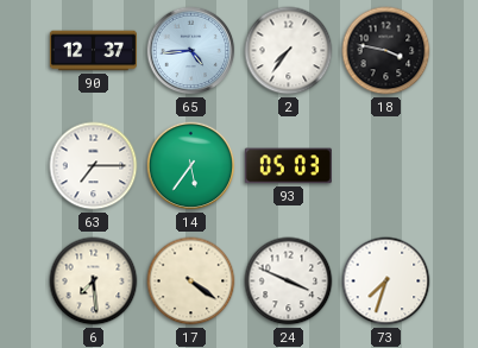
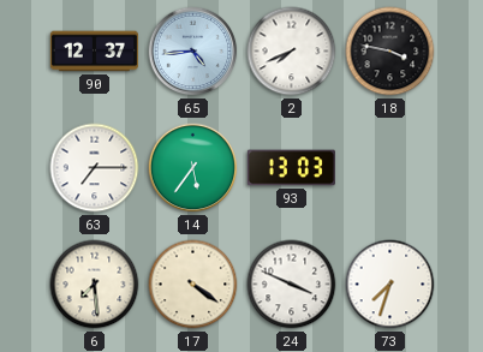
2: 7:36 -> 7:41
93: 05:03 -> 13:03
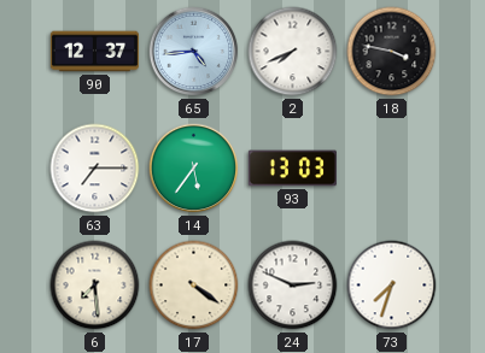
24: 3:49 -> 2:49
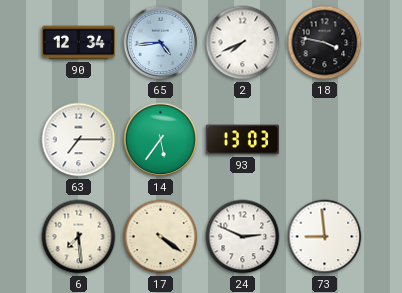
90: 12:37 -> 12:34
73: 7:33 -> 8:59
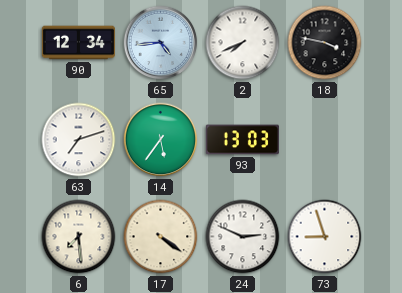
63: 7:15 -> 7:12
73: 8:59 -> 8:57
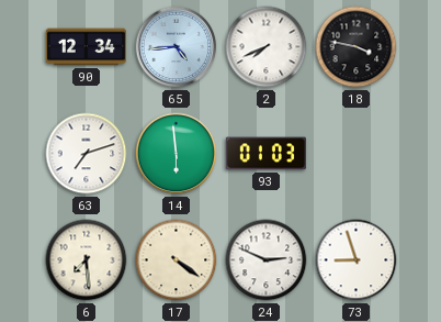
14: 5:36 -> 5:59
93: 13:03 -> 01:03
